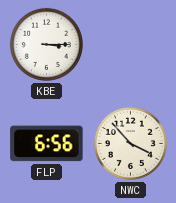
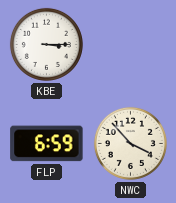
FLP: 6:56 -> 6:59
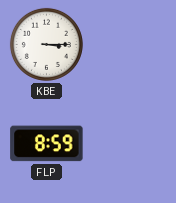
FLP: 6:59 -> 8:59
NWC: 3:53 -> none
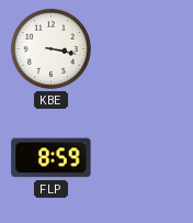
KBE: 3:15 -> 3:17
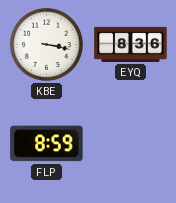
EYQ: none -> 8:36
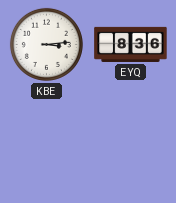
KBE: 3:17 -> 3:14
FLP: 8:59 -> none
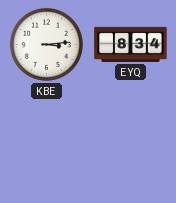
EYQ: 8:36 -> 8:34
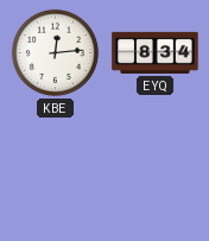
KBE: 3:14 -> 12:14
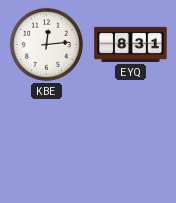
EYQ: 8:34 -> 8:31
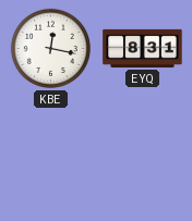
KBE: 12:14 -> 12:17
